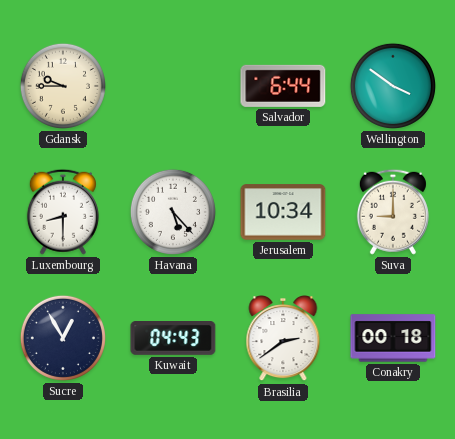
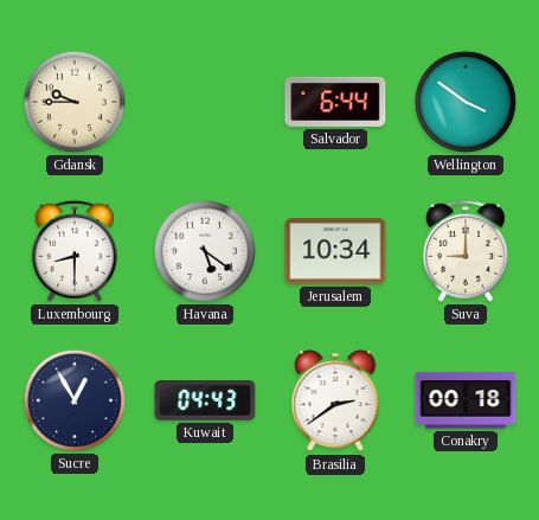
Havana: 5:23 -> 5:21
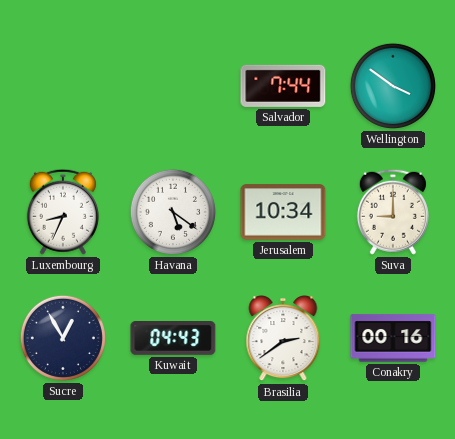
Gdansk: 9:45 -> none
Salvador: 6:44 -> 7:44
Luxembourg: 8:30 -> 8:34
Conakry: 00:18 -> 00:16
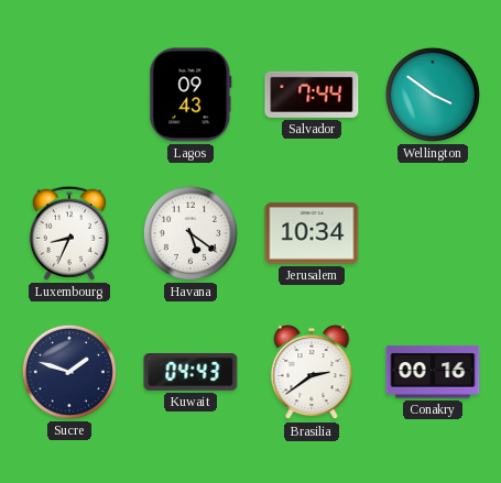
Lagos: none -> 09:43
Suva: 9:00 -> none
Sucre: 12:55 -> 1:48
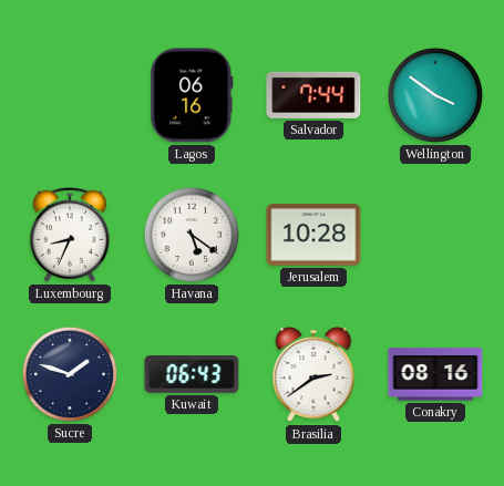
Lagos: 09:43 -> 06:16
Jerusalem: 10:34 -> 10:28
Kuwait: 04:43 -> 06:43
Conakry: 00:16 -> 08:16
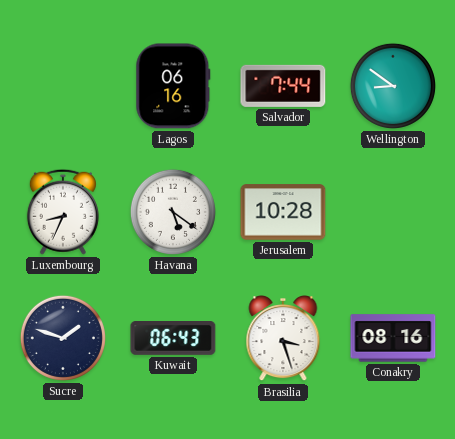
Wellington: 3:51 -> 8:51
Brasilia: 2:39 -> 3:27
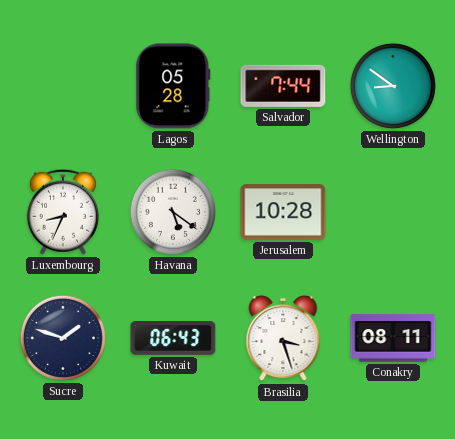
Lagos: 06:16 -> 05:28
Conakry: 08:16 -> 08:11
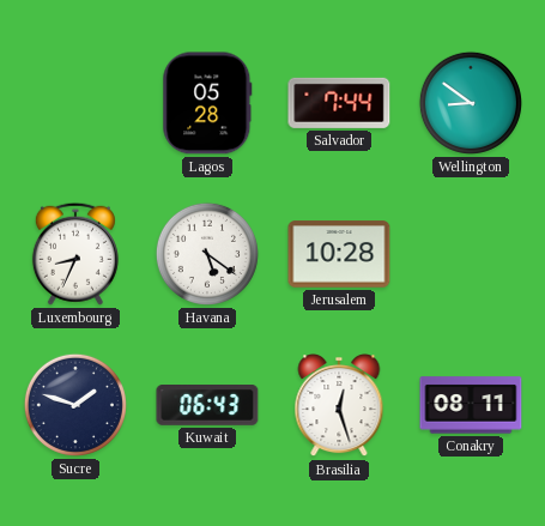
Brasilia: 3:27 -> 12:27
